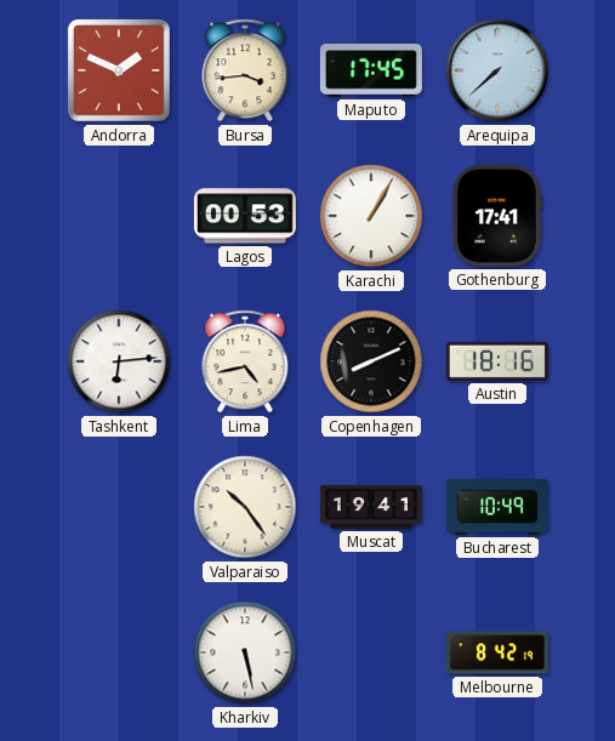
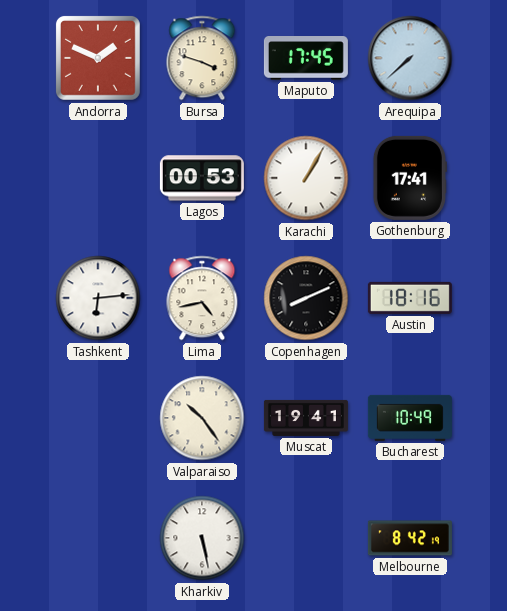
Bursa: 3:44 -> 3:48
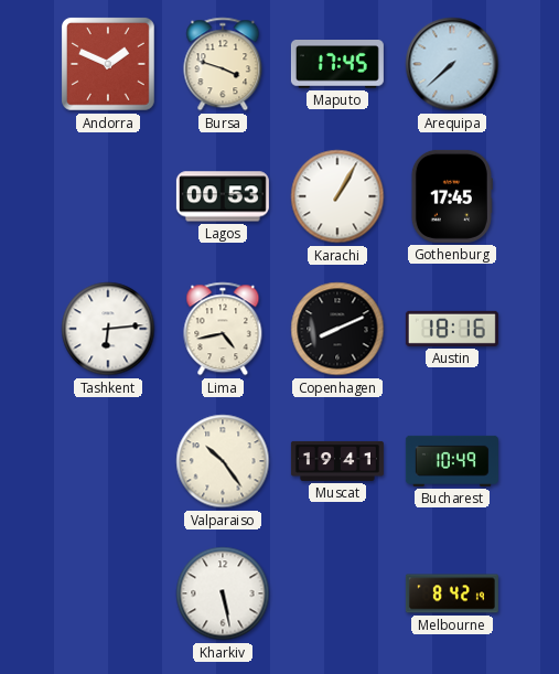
Gothenburg: 17:41 -> 17:45
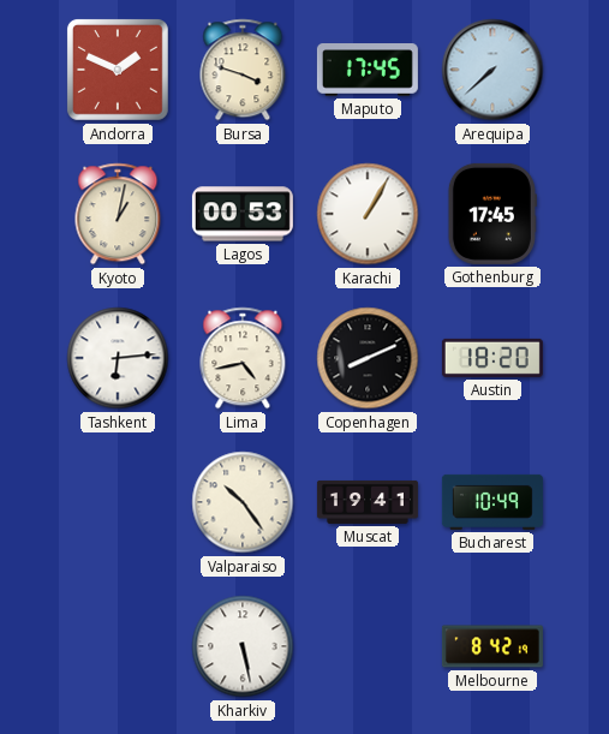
Kyoto: none -> 1:02
Austin: 18:16 -> 18:20
